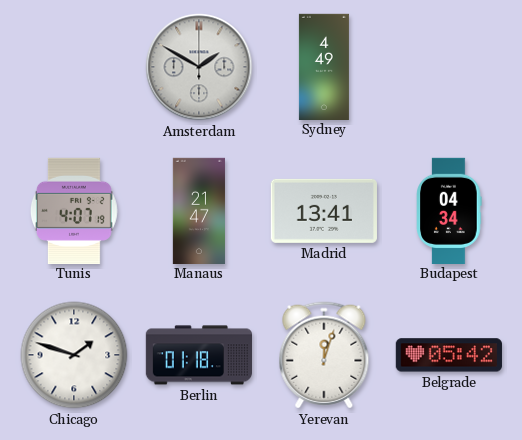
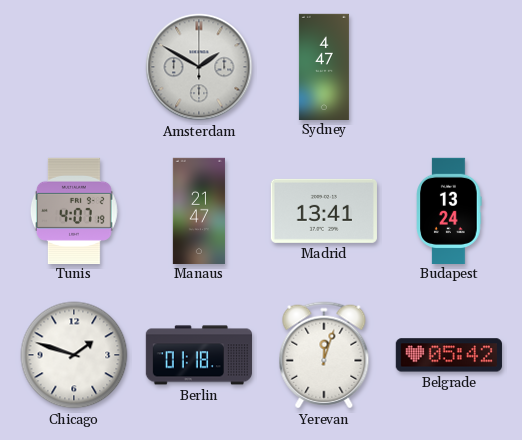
Sydney: 4:49 -> 4:47
Budapest: 04:34 -> 13:24
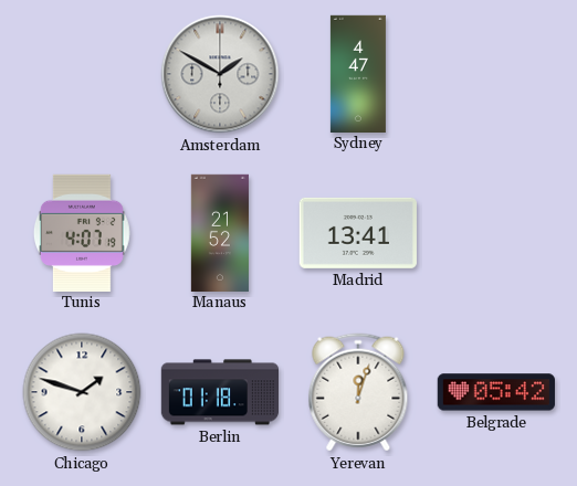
Manaus: 21:47 -> 21:52
Budapest: 13:24 -> none
